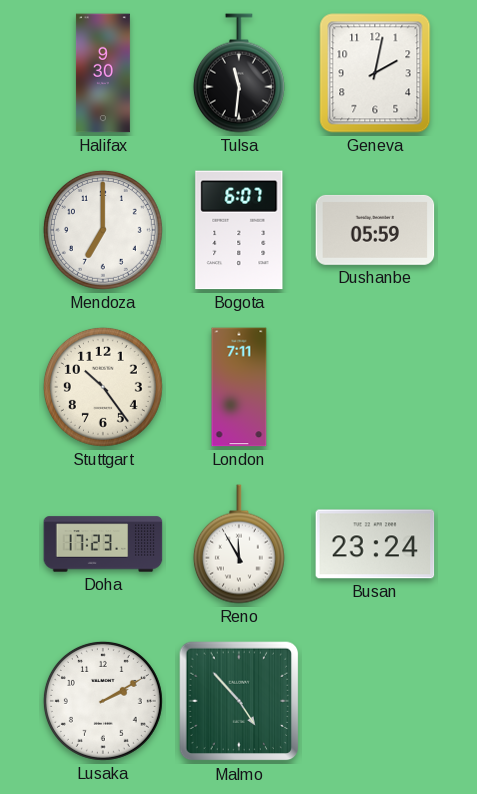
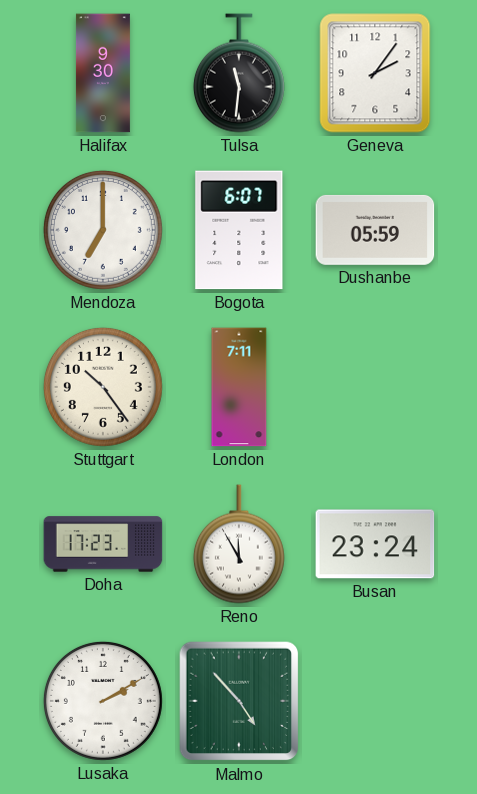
Geneva: 2:02 -> 2:06
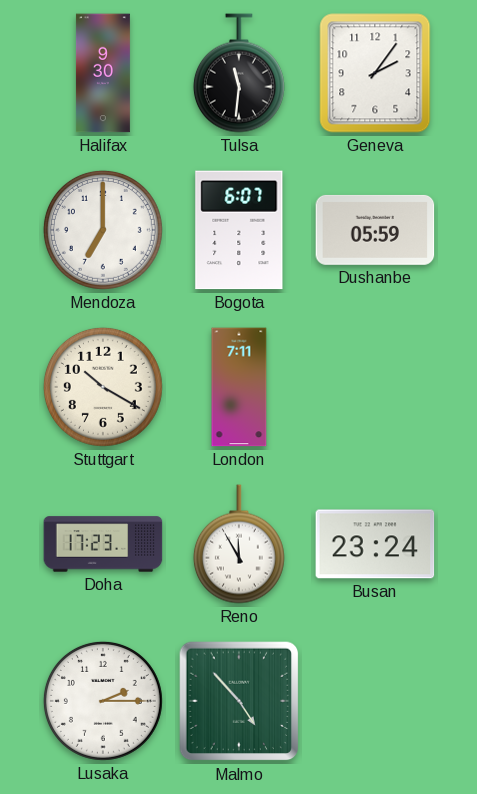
Stuttgart: 10:24 -> 10:20
Lusaka: 2:10 -> 2:15
